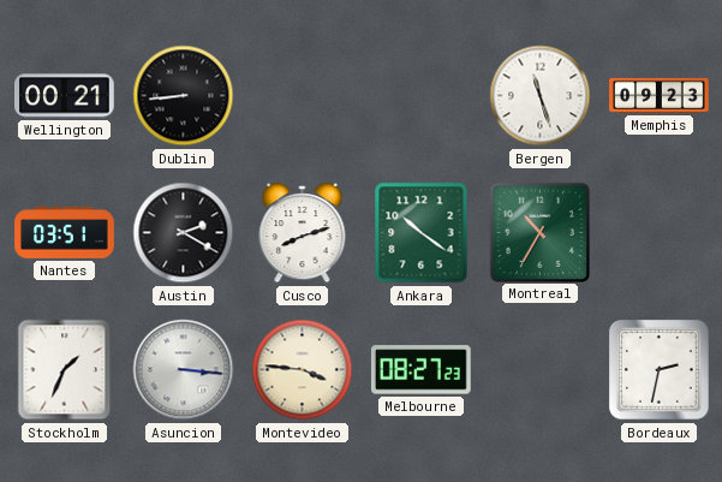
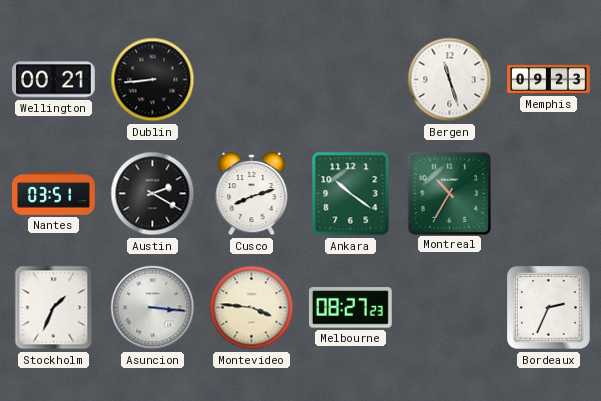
Bordeaux: 2:32 -> 2:34
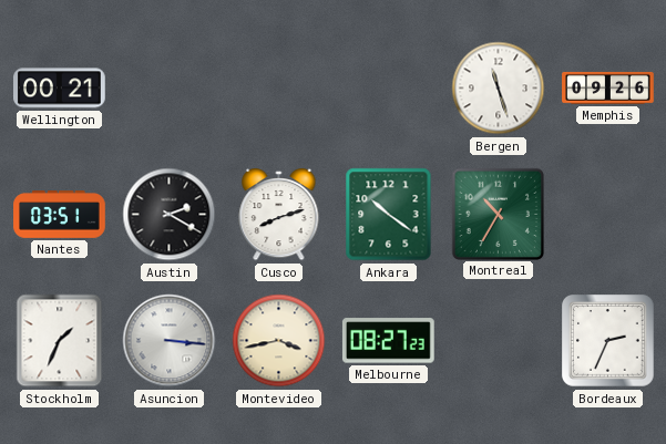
Dublin: 8:44 -> none
Memphis: 09:23 -> 09:26
Montevideo: 3:46 -> 3:43
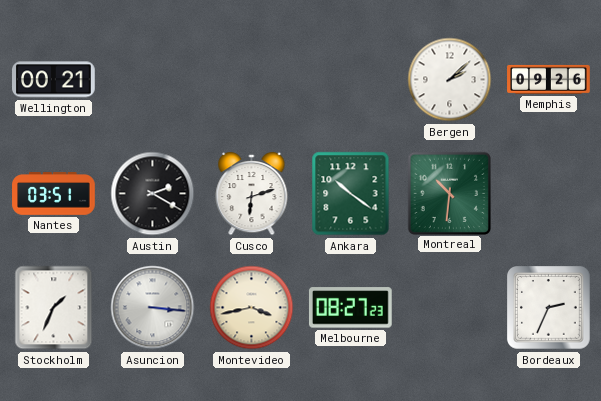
Bergen: 11:27 -> 2:08
Cusco: 8:12 -> 6:12
Montreal: 10:35 -> 10:31
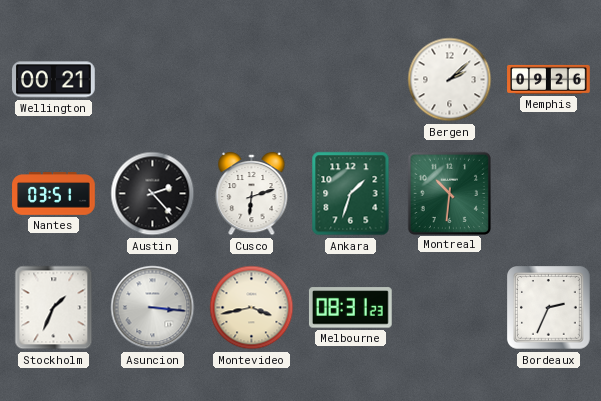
Austin: 2:20 -> 2:23
Ankara: 10:21 -> 1:33
Melbourne: 08:27 -> 08:31
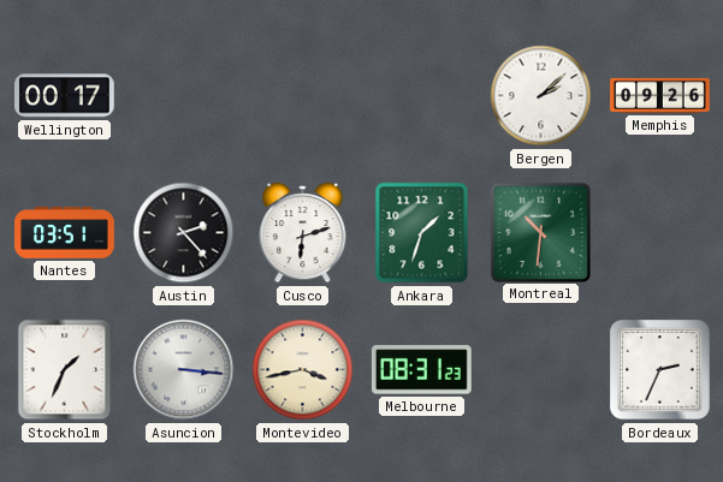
Wellington: 00:21 -> 00:17
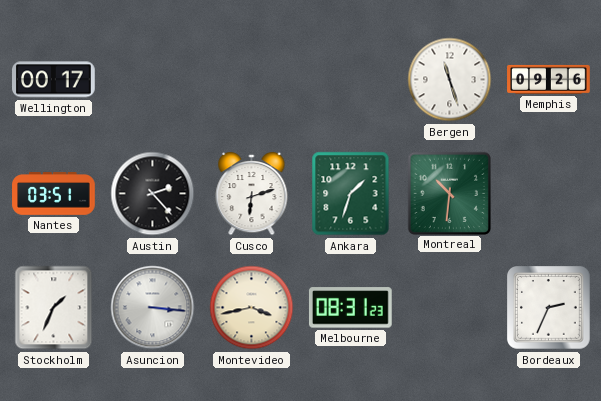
Bergen: 2:08 -> 11:27
